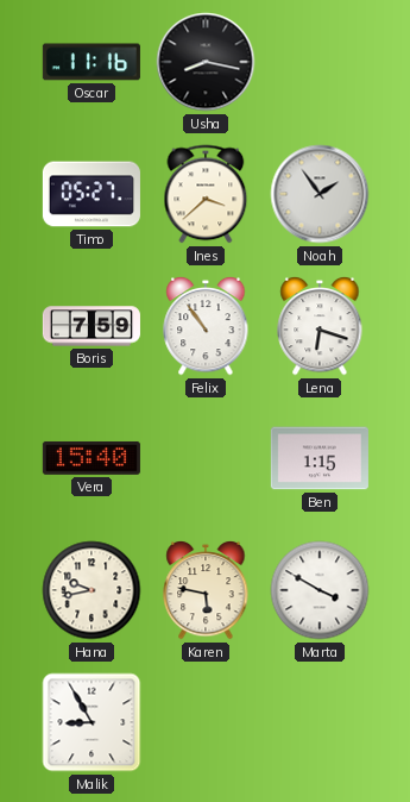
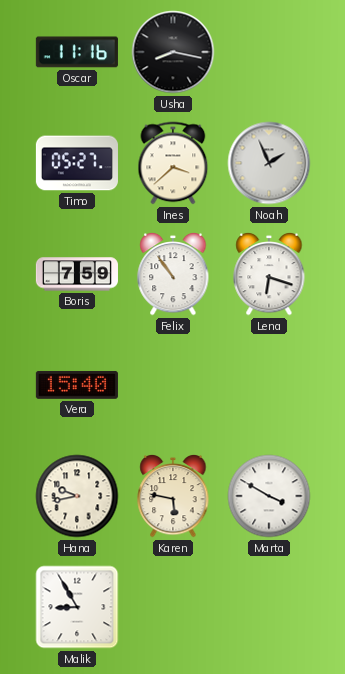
Noah: 1:54 -> 1:56
Ben: 1:15 -> none
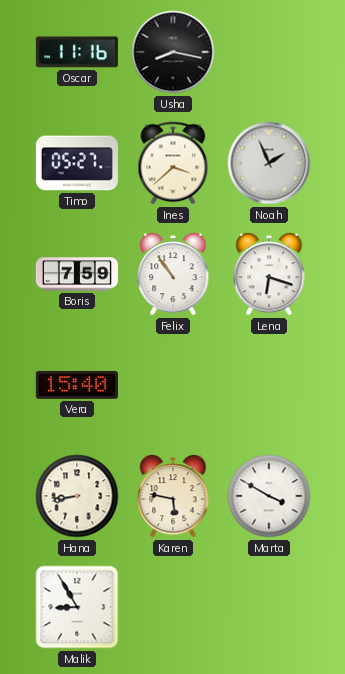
Hana: 9:43 -> 8:43
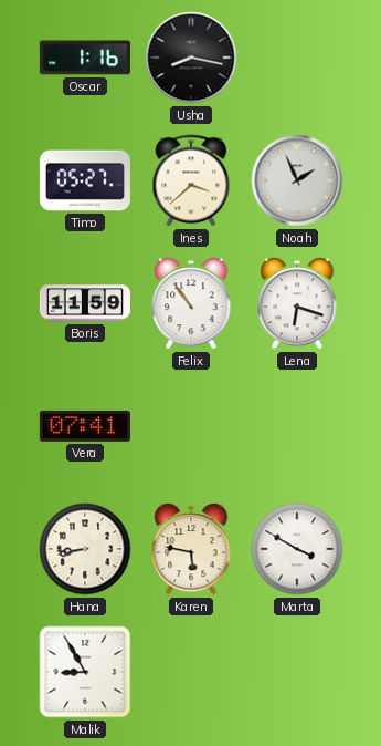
Oscar: 11:16 -> 1:16
Boris: 7:59 -> 11:59
Vera: 15:40 -> 07:41
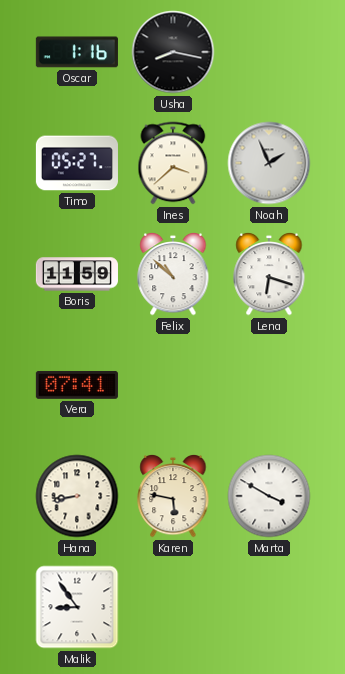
Felix: 10:54 -> 10:52
Malik: 8:55 -> 8:54
